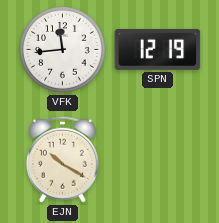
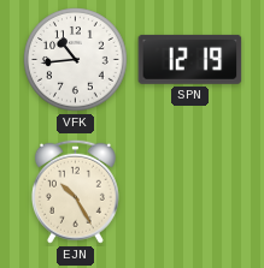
VFK: 11:44 -> 10:44
EJN: 10:20 -> 10:25
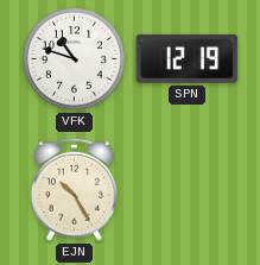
VFK: 10:44 -> 10:48
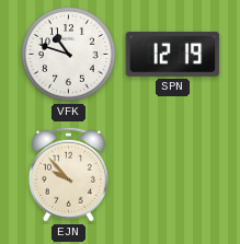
EJN: 10:25 -> 9:53
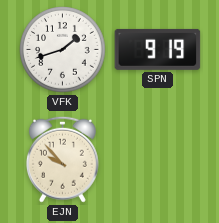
VFK: 10:48 -> 1:42
SPN: 12:19 -> 9:19
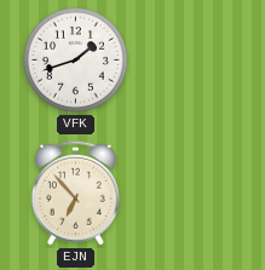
SPN: 9:19 -> none
EJN: 9:53 -> 6:53
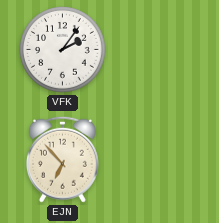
VFK: 1:42 -> 2:06
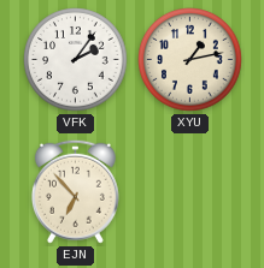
XYU: none -> 1:13
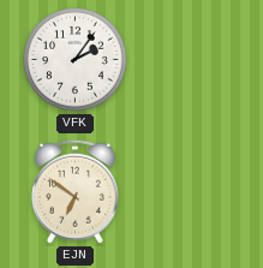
XYU: 1:13 -> none
EJN: 6:53 -> 6:51
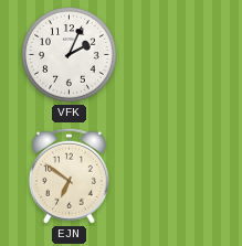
VFK: 2:06 -> 2:04
